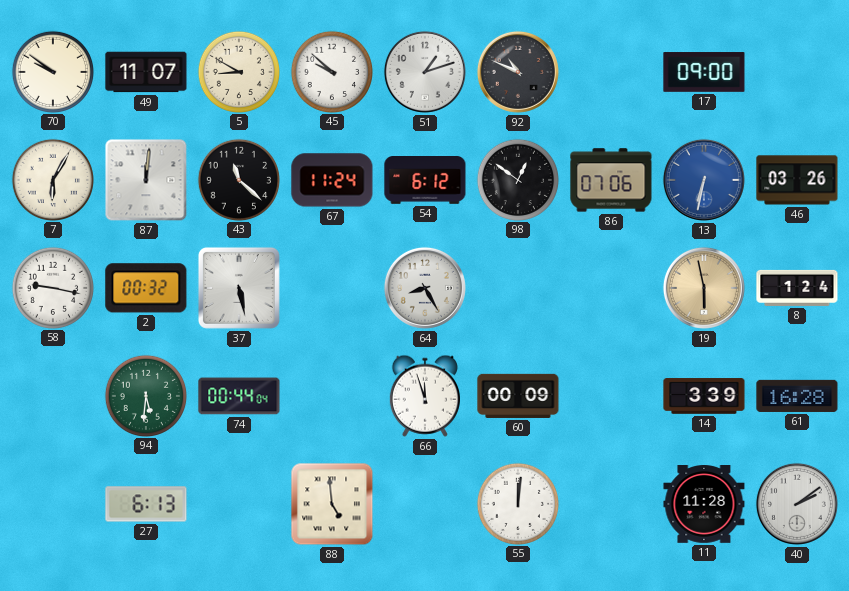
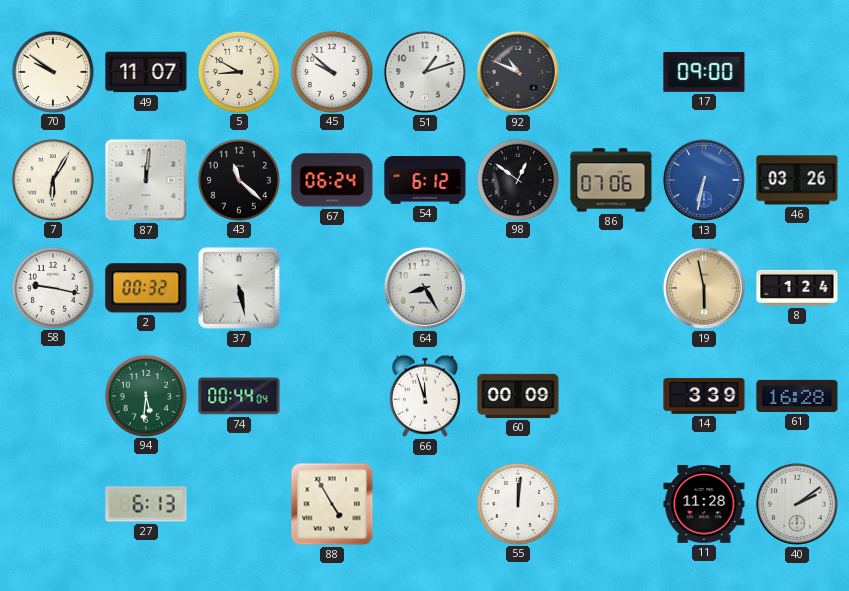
67: 11:24 -> 06:24
88: 4:59 -> 4:55
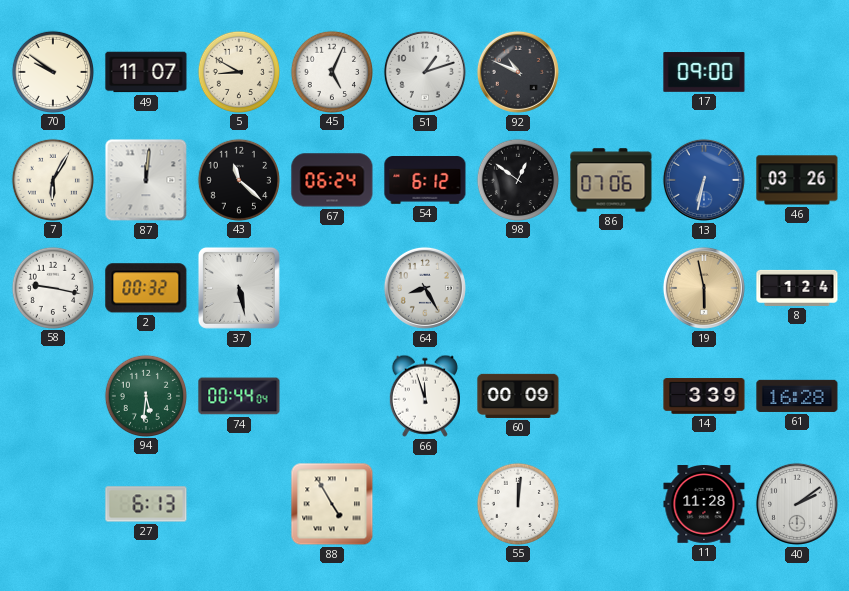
45: 9:52 -> 5:04
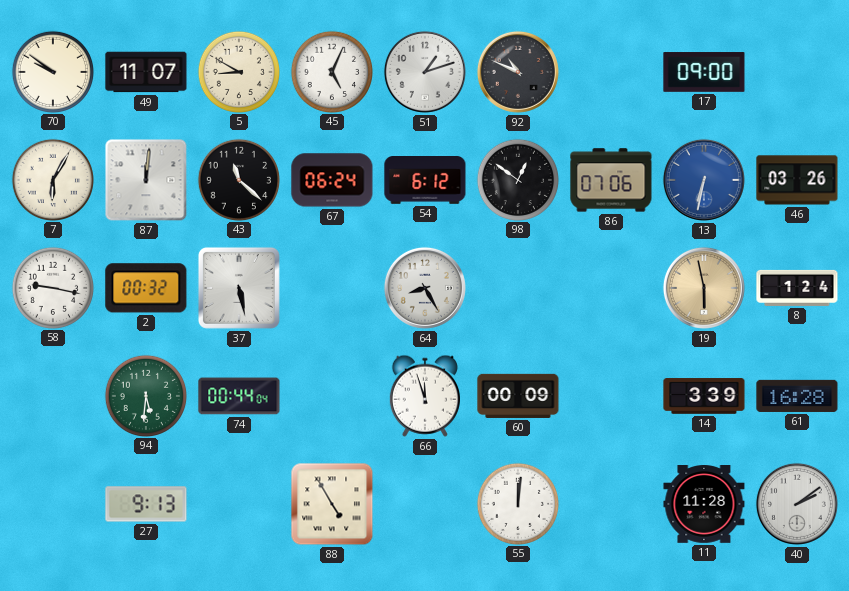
27: 6:13 -> 9:13
